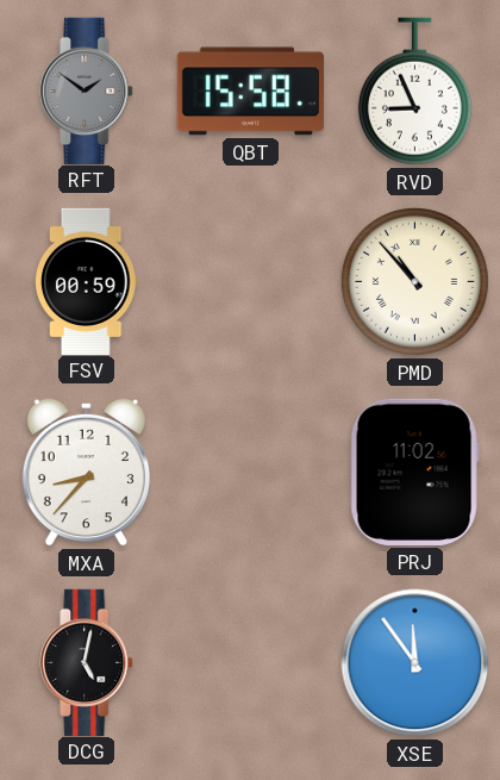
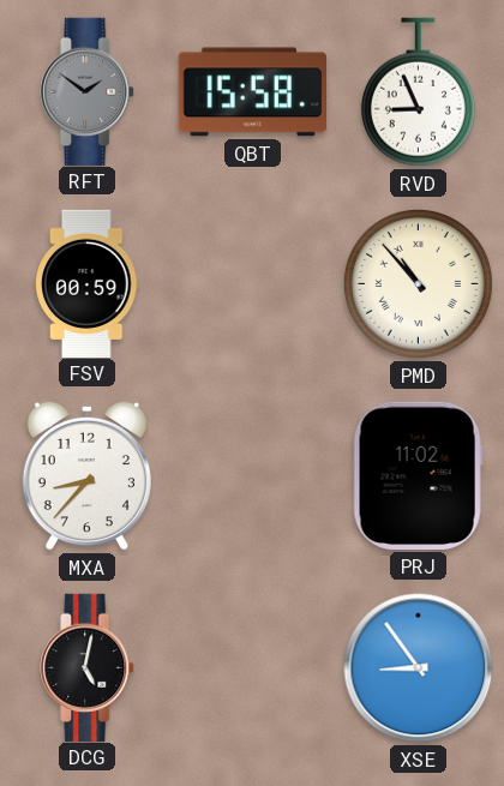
XSE: 11:54 -> 8:54
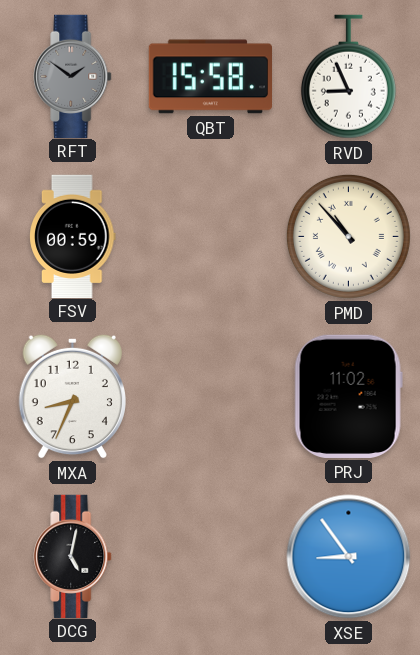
MXA: 8:37 -> 8:34
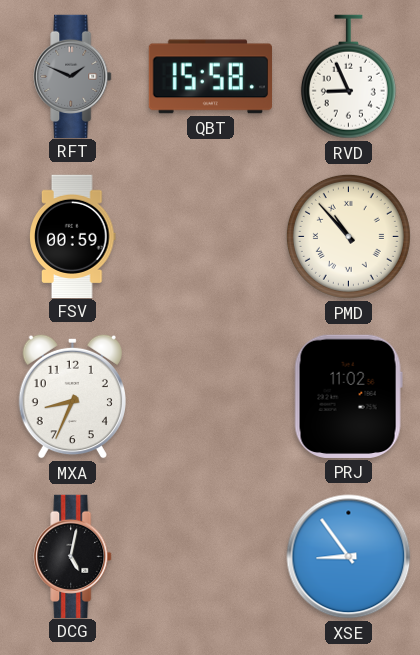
RFT: 1:51 -> 1:49
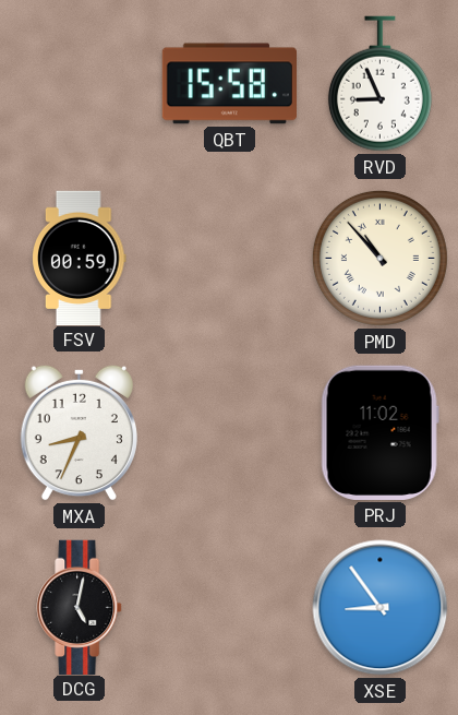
RFT: 1:49 -> none
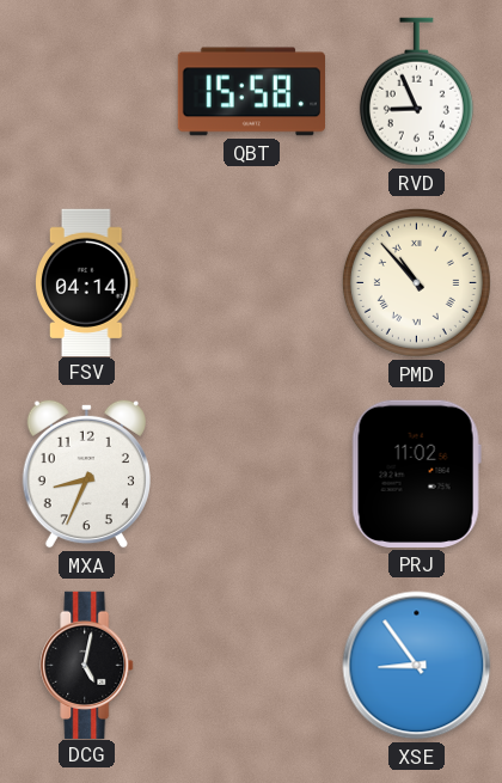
FSV: 00:59 -> 04:14
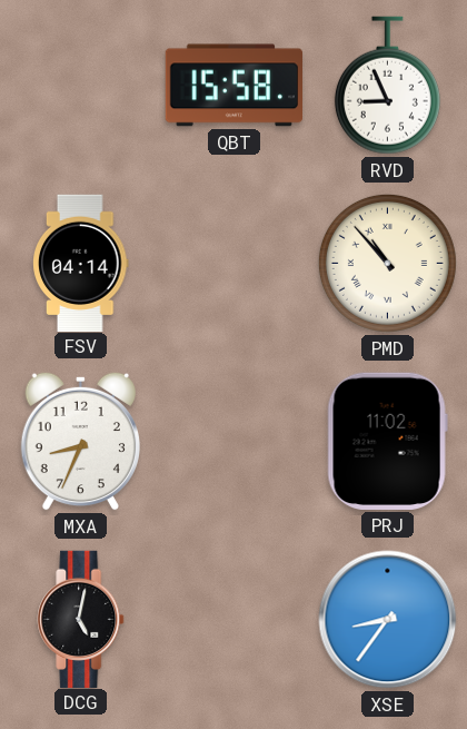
XSE: 8:54 -> 8:36
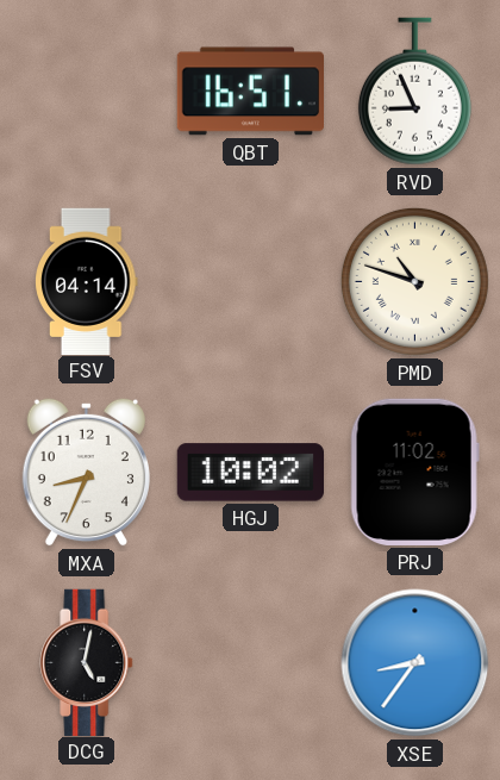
QBT: 15:58 -> 16:51
PMD: 10:53 -> 10:48
HGJ: none -> 10:02
